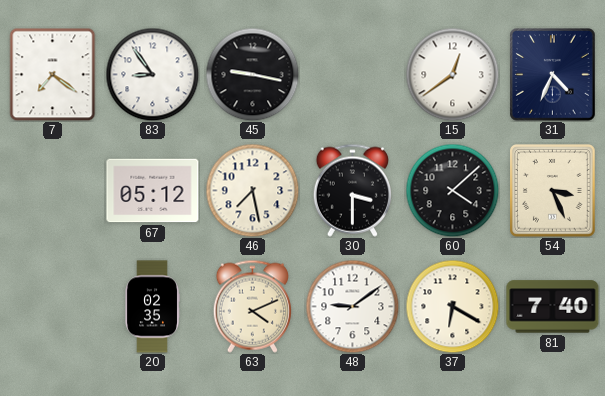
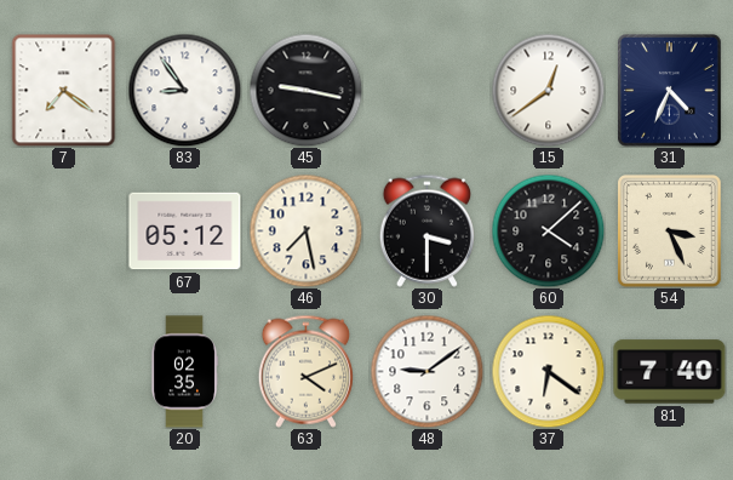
37: 6:20 -> 6:21
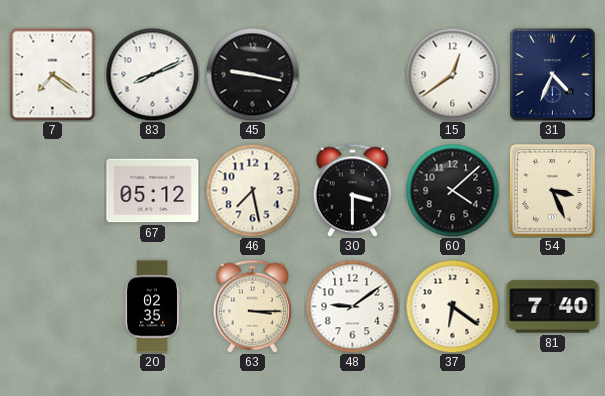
83: 8:54 -> 8:11
63: 4:11 -> 3:15
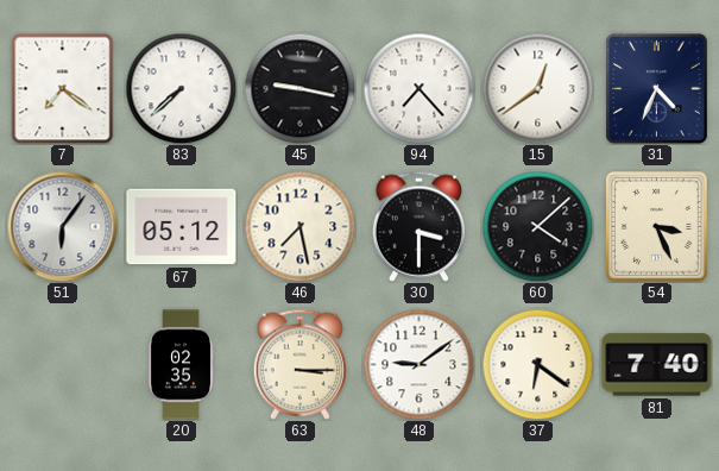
83: 8:11 -> 7:38
94: none -> 7:23
51: none -> 6:06
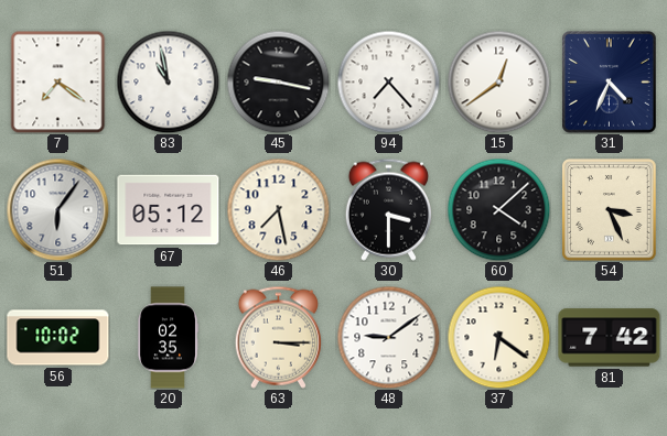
83: 7:38 -> 10:58
56: none -> 10:02
81: 7:40 -> 7:42
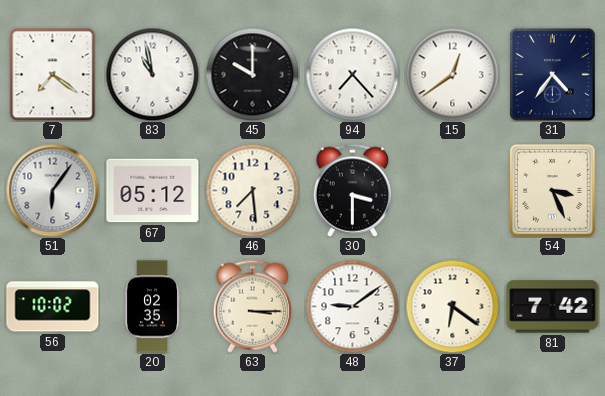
45: 9:17 -> 10:00
31: 4:34 -> 4:36
46: 7:28 -> 7:29
60: 4:08 -> none
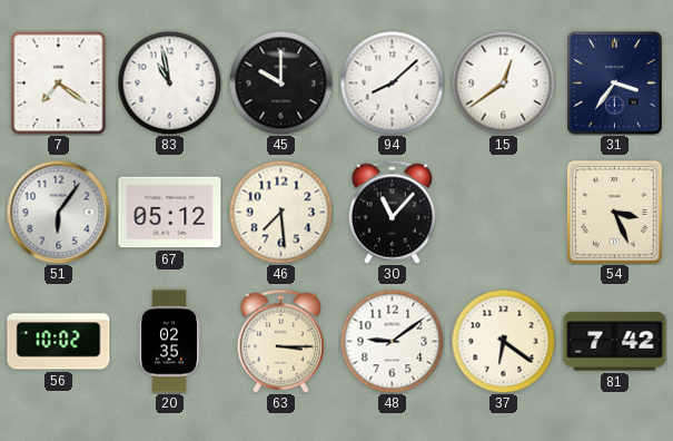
94: 7:23 -> 8:08
31: 4:36 -> 3:36
30: 3:30 -> 11:07
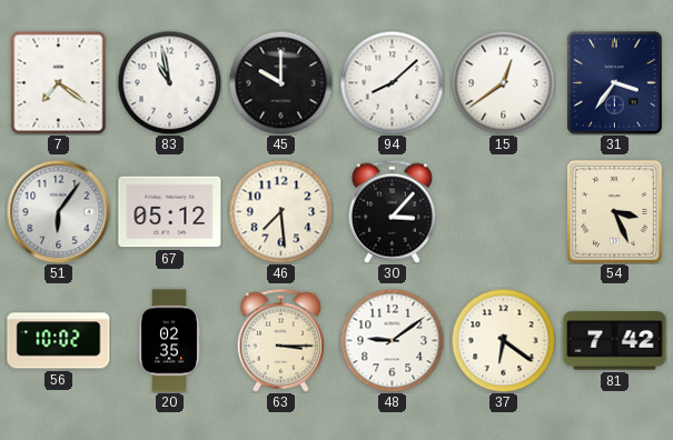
30: 11:07 -> 3:07
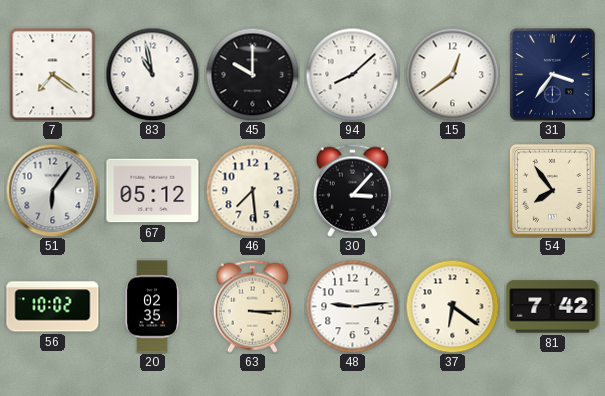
54: 3:26 -> 7:54
48: 9:09 -> 9:14
